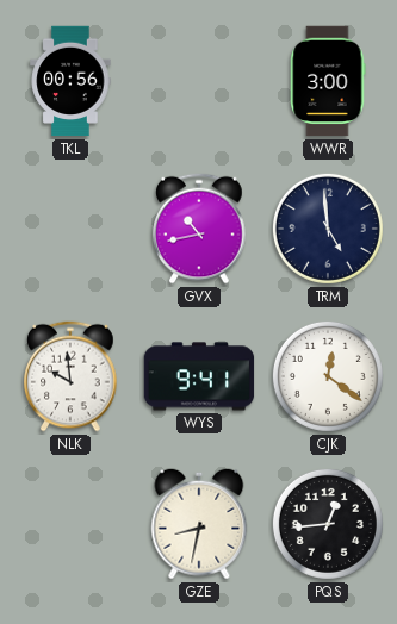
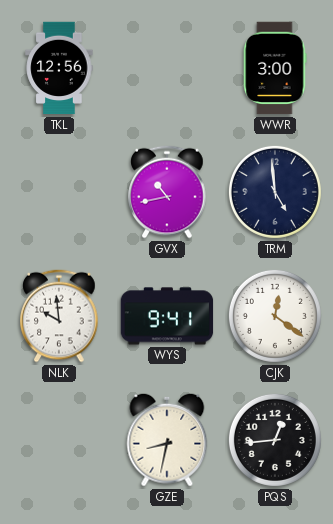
TKL: 00:56 -> 12:56
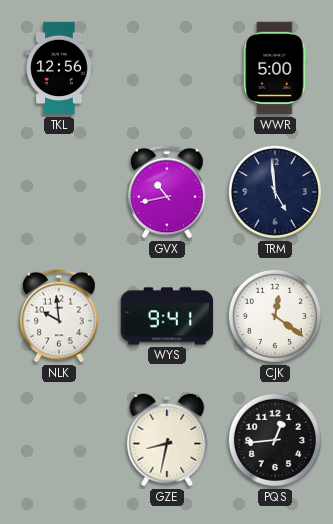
WWR: 3:00 -> 5:00
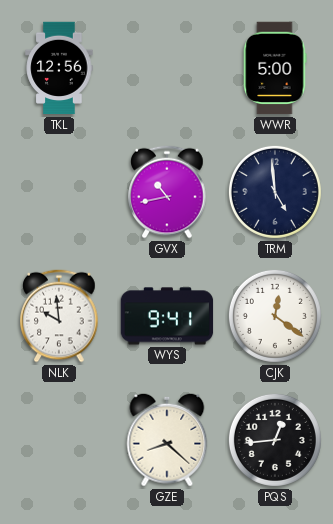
GZE: 8:32 -> 8:22
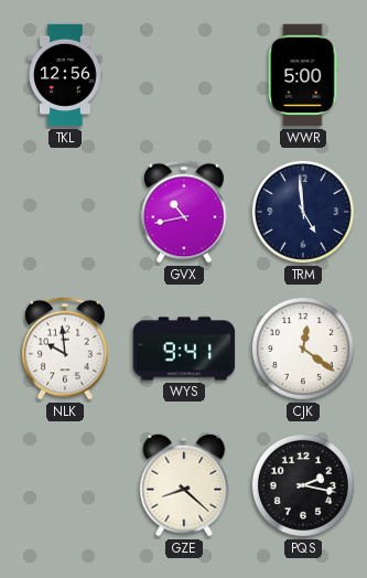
PQS: 12:44 -> 2:17
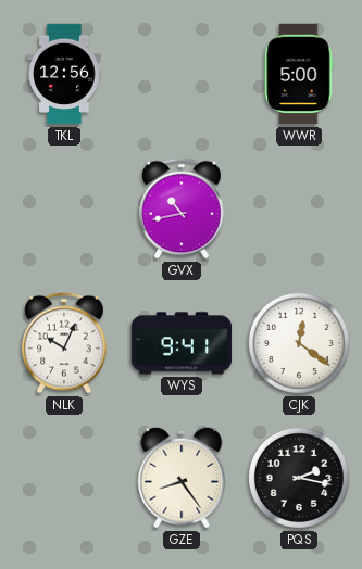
TRM: 4:59 -> none
NLK: 9:59 -> 10:04
GZE: 8:22 -> 8:24
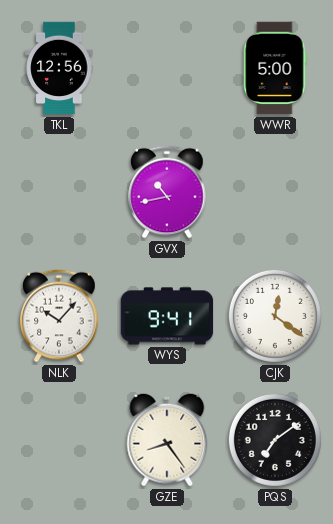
NLK: 10:04 -> 10:07
PQS: 2:17 -> 7:09
